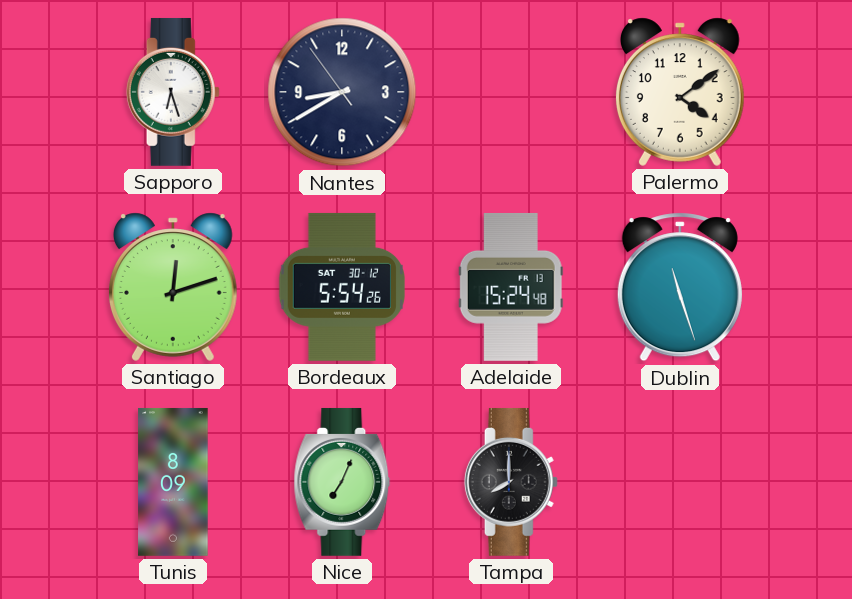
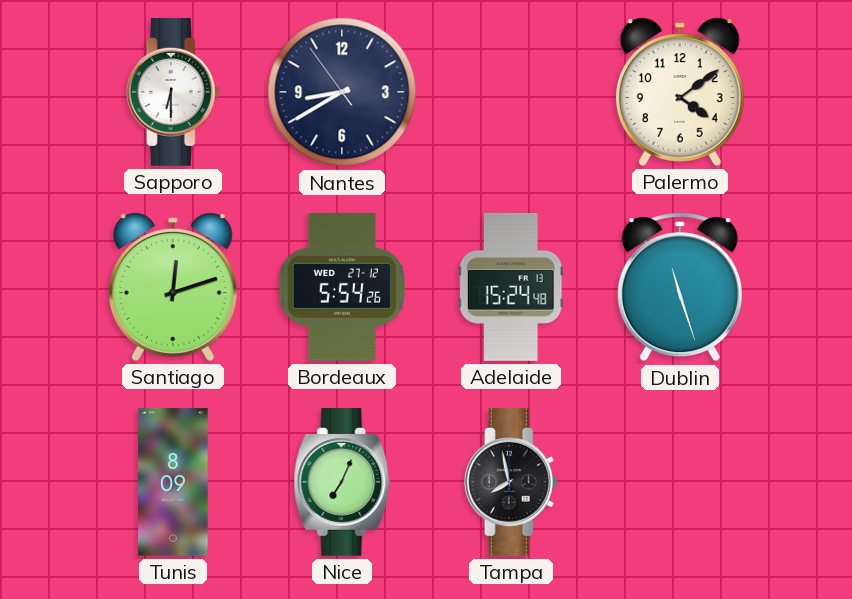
Sapporo: 6:27 -> 6:30
Bordeaux date: SAT 30-12 -> WED 27-12
Tampa: 8:00 -> 7:58
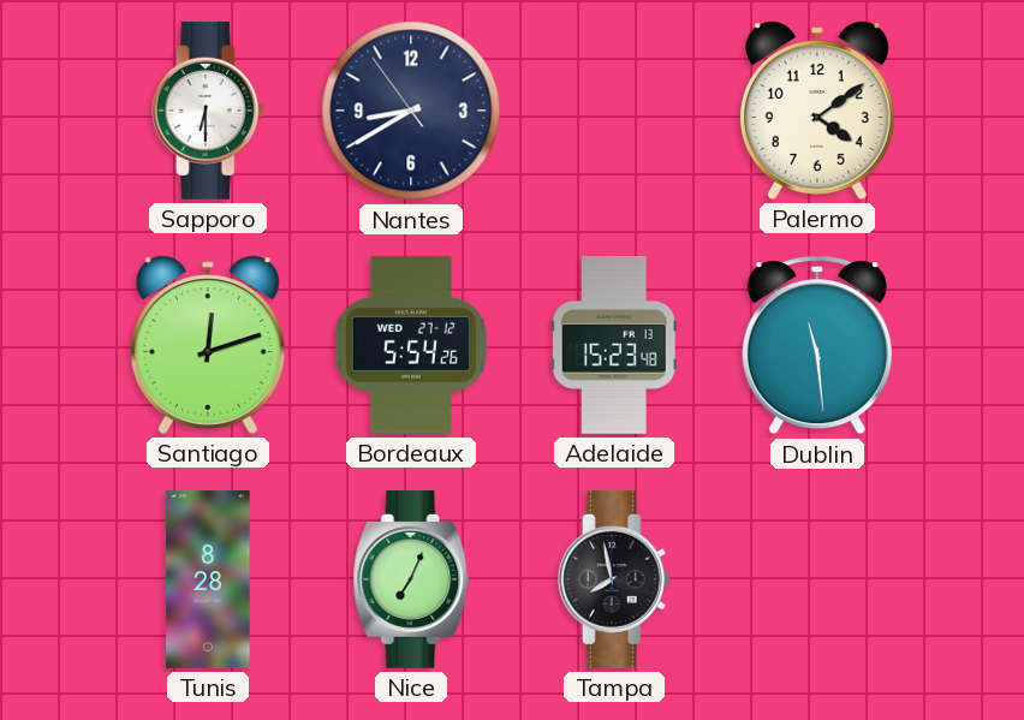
Adelaide: 15:24 -> 15:23
Dublin: 11:27 -> 11:29
Tunis: 8:09 -> 8:28
